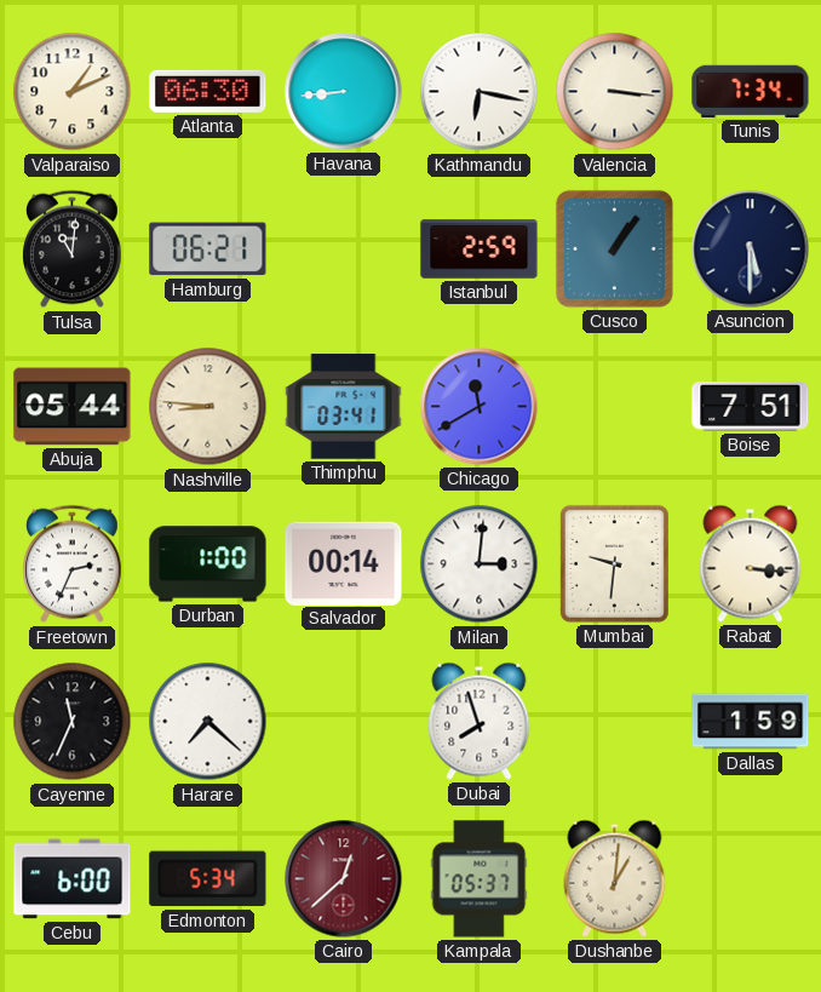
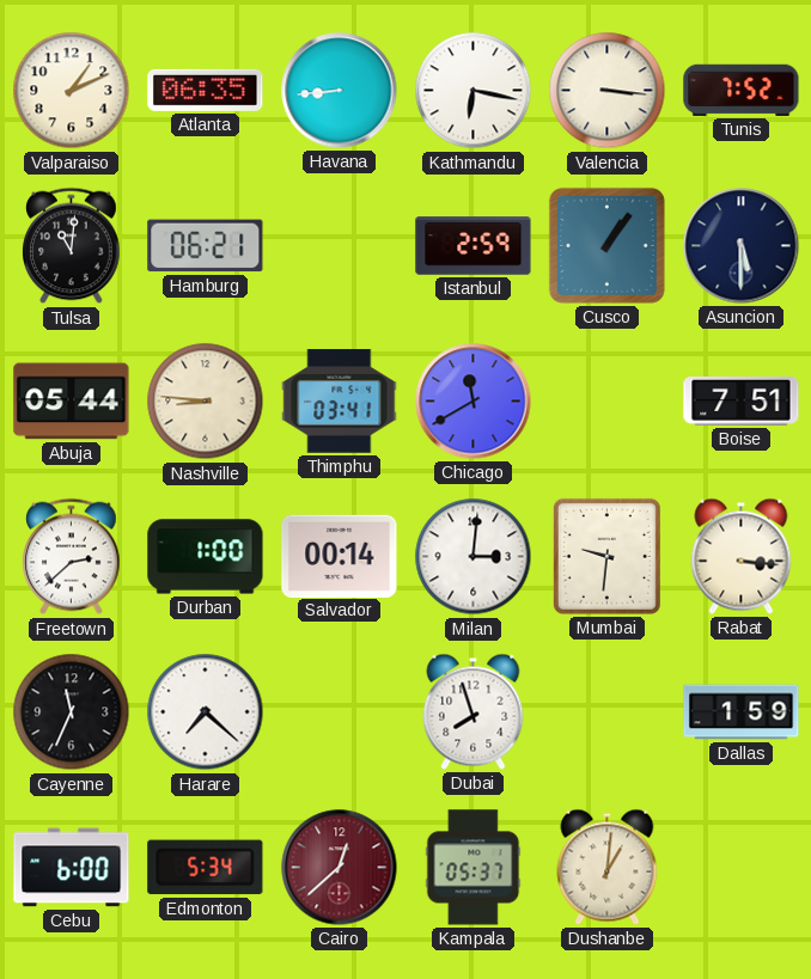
Atlanta: 06:30 -> 06:35
Tunis: 7:34 -> 7:52
Freetown: 2:34 -> 2:38
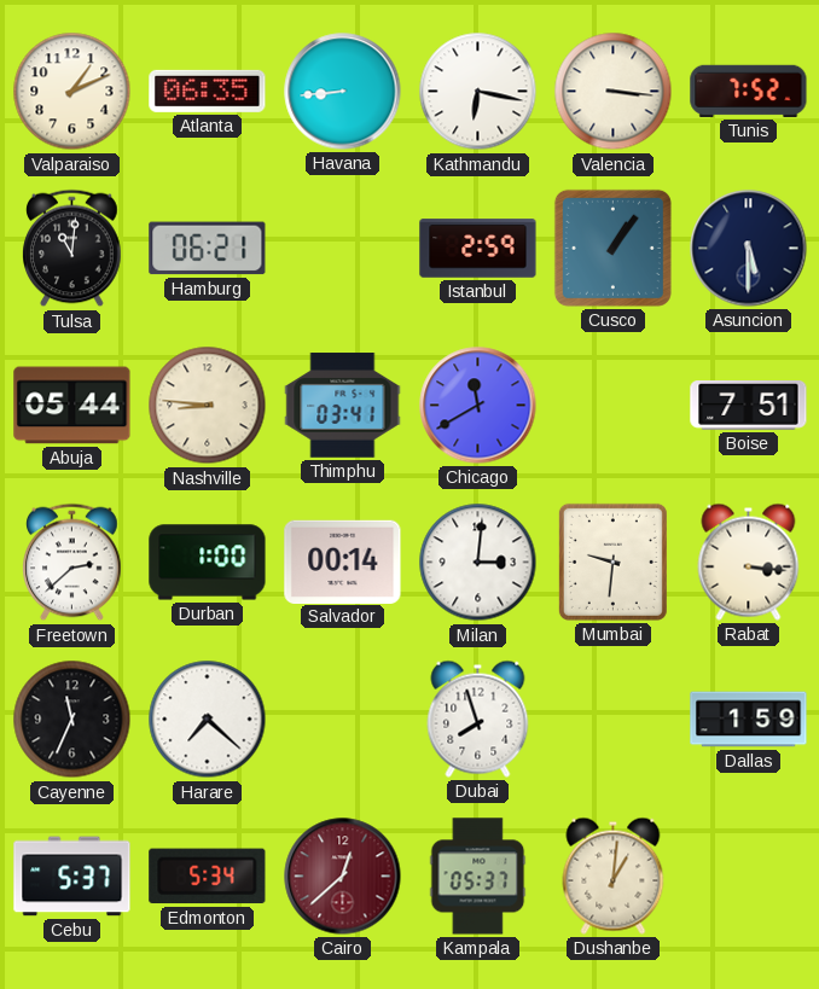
Cebu: 6:00 -> 5:37
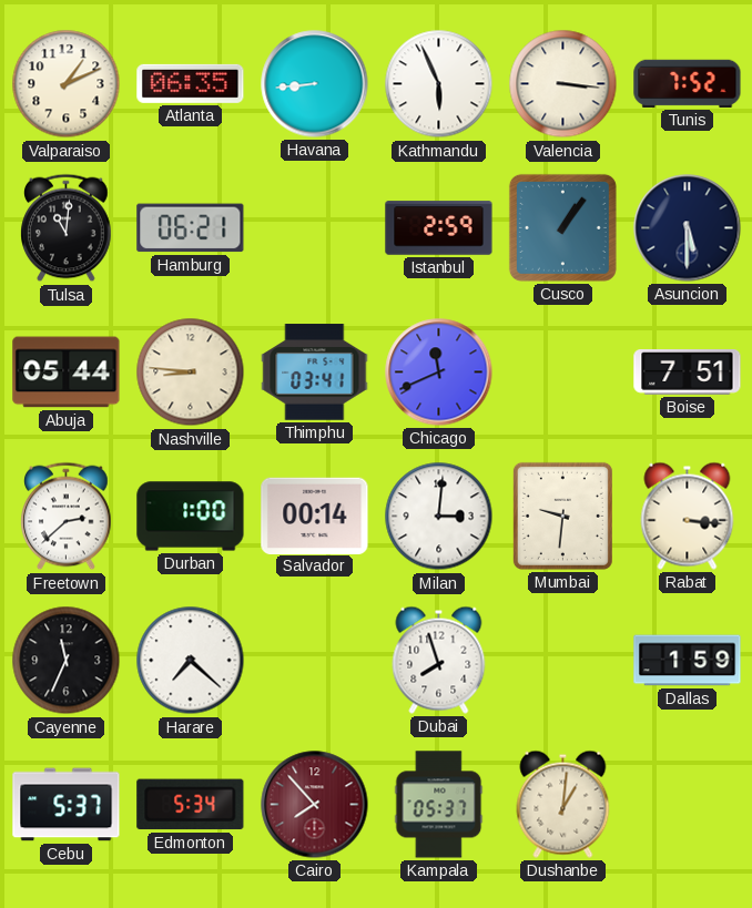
Kathmandu: 6:17 -> 5:56
Chicago: 11:40 -> 11:41
Cairo: 12:38 -> 7:53
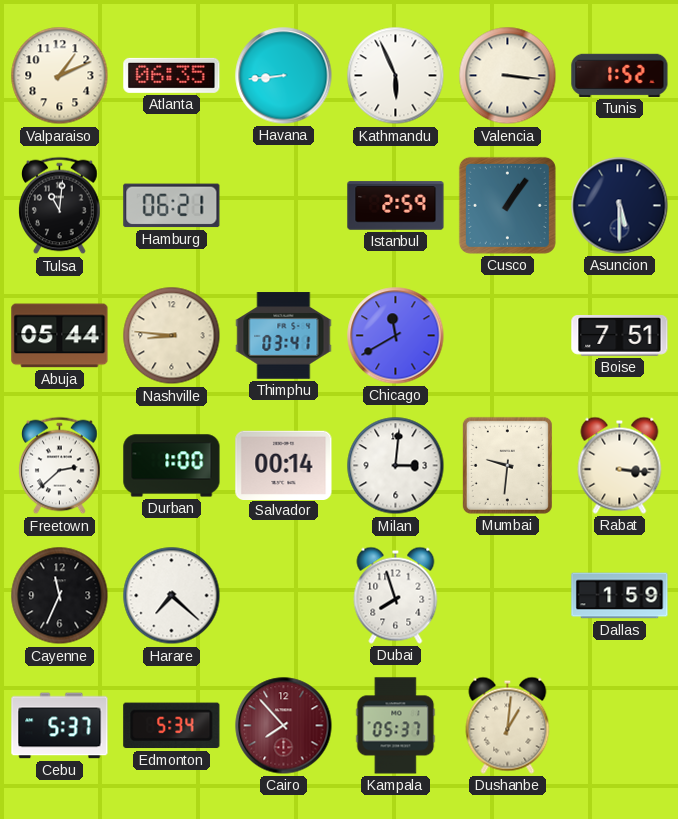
Tunis: 7:52 -> 1:52
Chicago: 11:41 -> 11:40
